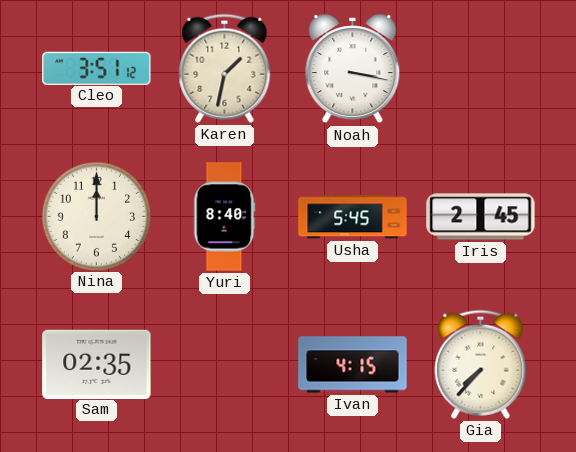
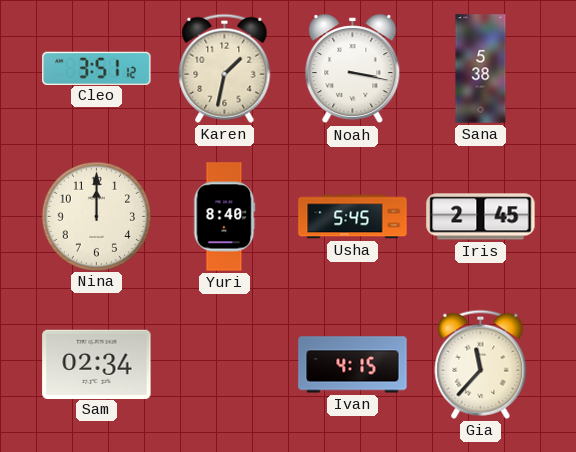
Sana: none -> 5:38
Sam: 02:35 -> 02:34
Gia: 7:37 -> 11:37
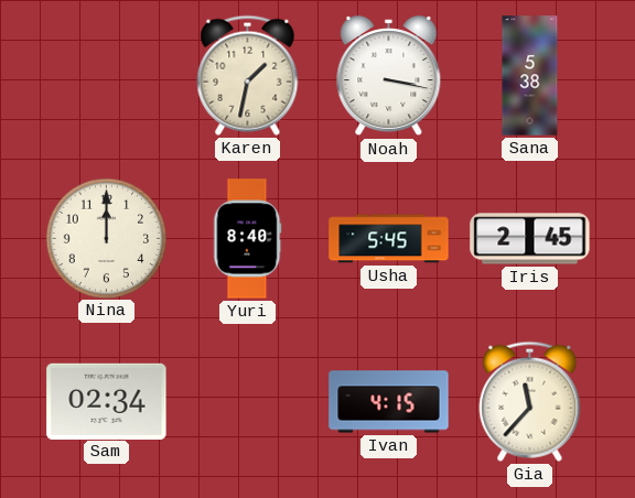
Cleo: 3:51 -> none
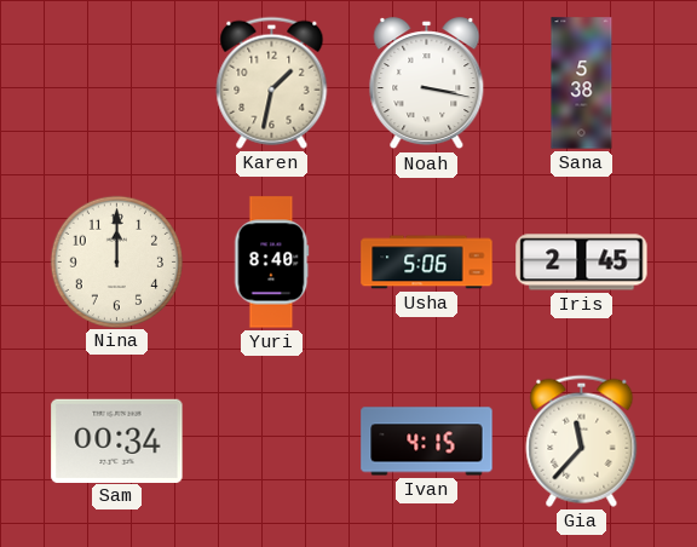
Usha: 5:45 -> 5:06
Sam: 02:34 -> 00:34
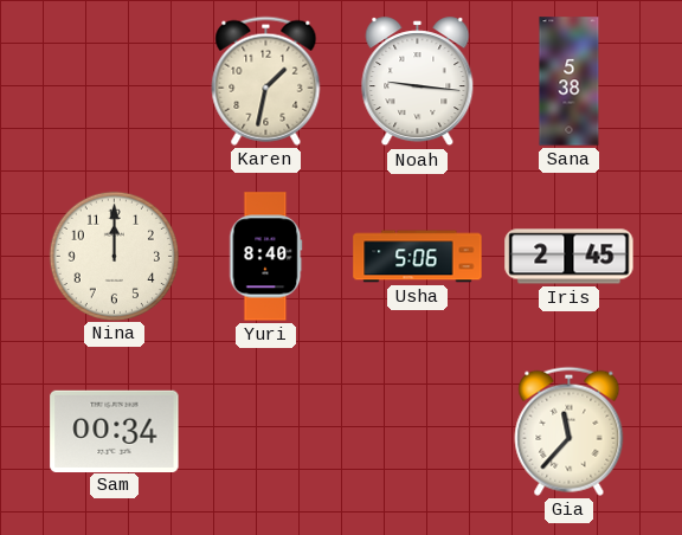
Noah: 3:17 -> 9:16
Ivan: 4:15 -> none
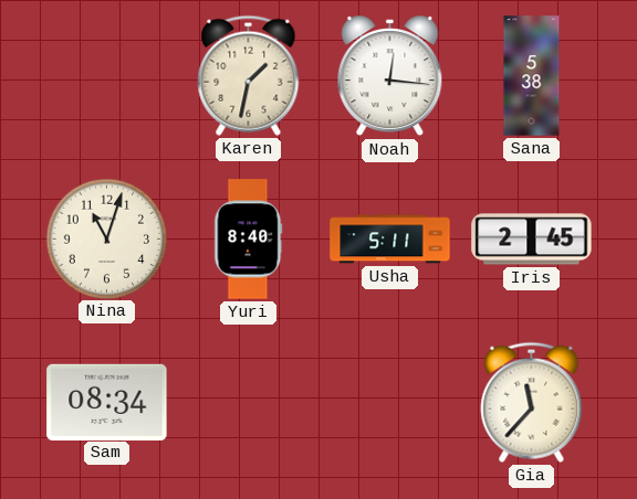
Noah: 9:16 -> 12:16
Nina: 12:00 -> 11:03
Usha: 5:06 -> 5:11
Sam: 00:34 -> 08:34
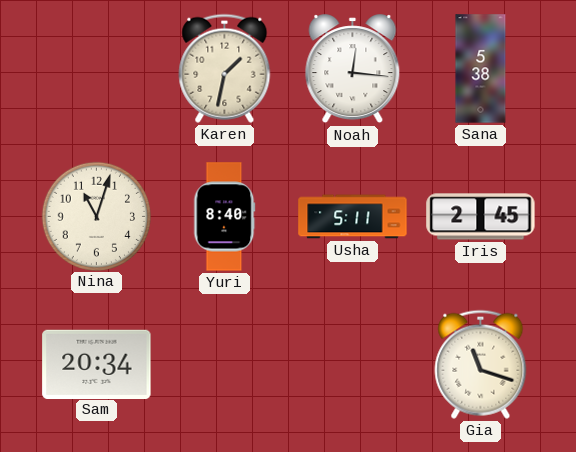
Sam: 08:34 -> 20:34
Gia: 11:37 -> 11:18
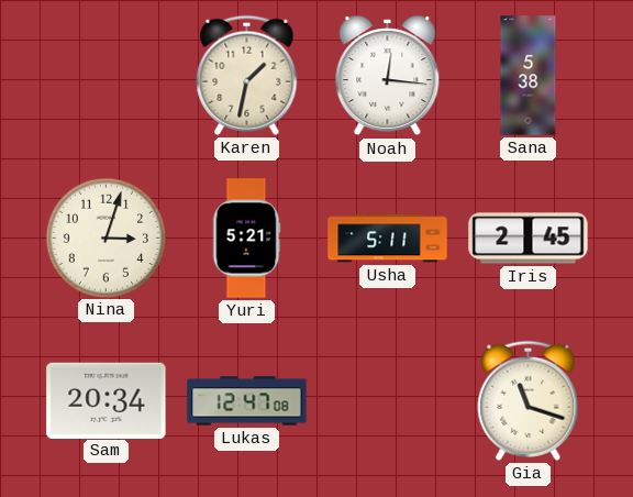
Nina: 11:03 -> 3:03
Yuri: 8:40 -> 5:21
Lukas: none -> 12:47
